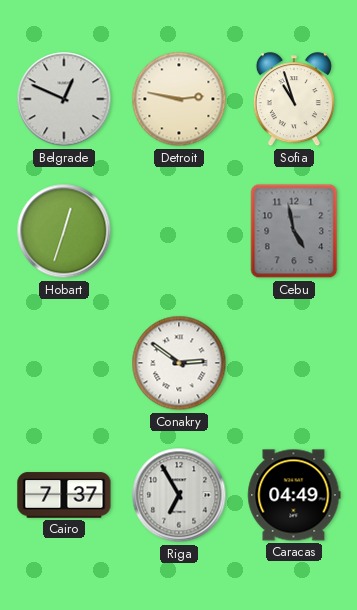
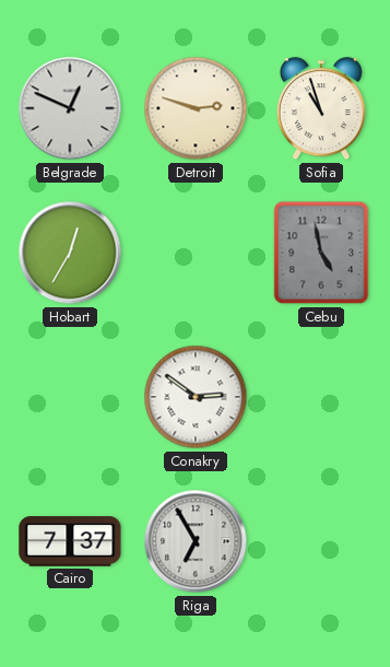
Detroit: 2:47 -> 2:48
Hobart: 12:33 -> 12:35
Caracas: 04:49 -> none
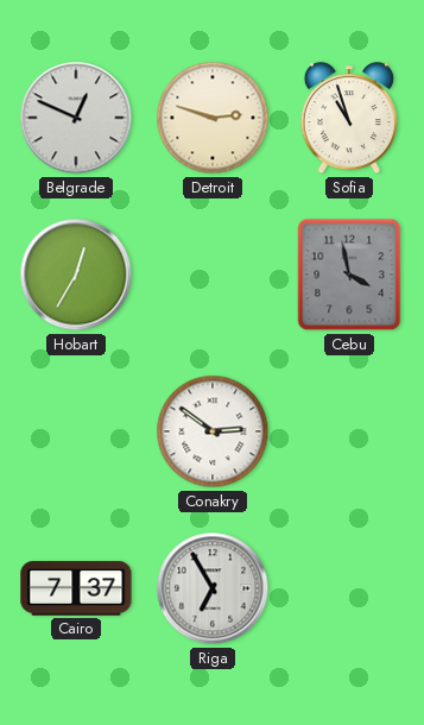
Cebu: 4:58 -> 3:58
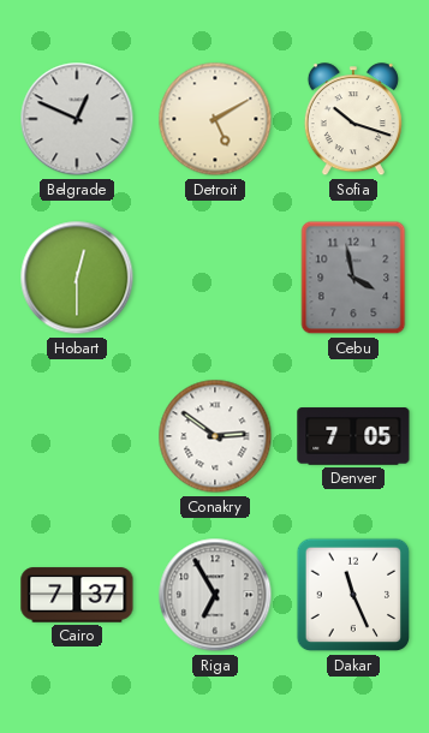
Detroit: 2:48 -> 5:10
Sofia: 10:57 -> 10:18
Hobart: 12:35 -> 12:30
Denver: none -> 7:05
Dakar: none -> 11:26
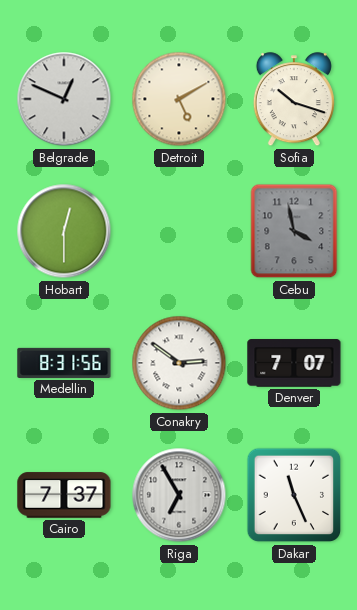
Medellin: none -> 8:31
Denver: 7:05 -> 7:07
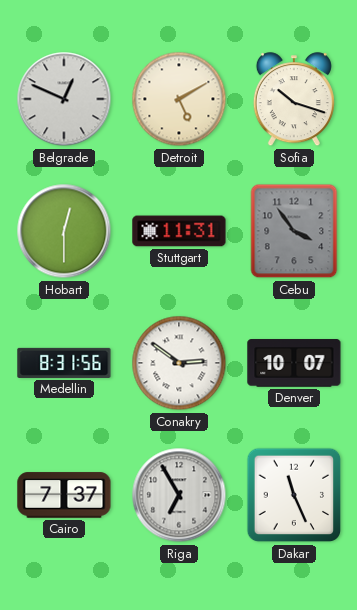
Stuttgart: none -> 11:31
Cebu: 3:58 -> 3:54
Denver: 7:07 -> 10:07
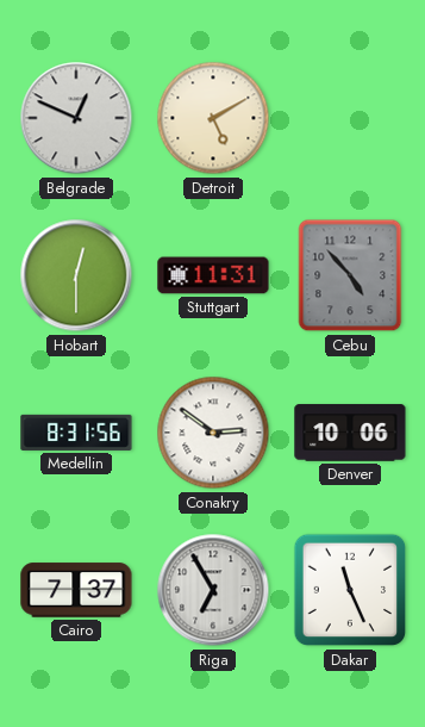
Sofia: 10:18 -> none
Cebu: 3:54 -> 4:53
Denver: 10:07 -> 10:06
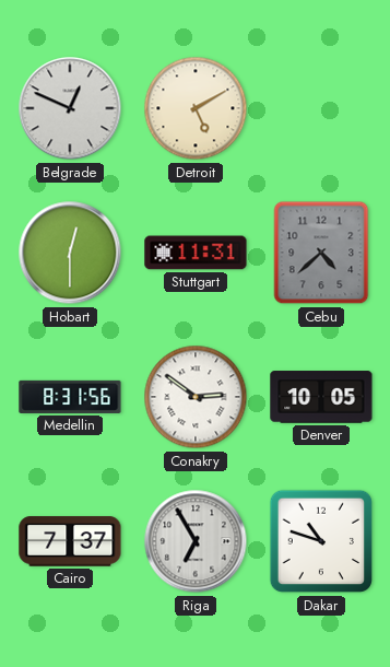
Cebu: 4:53 -> 4:38
Denver: 10:06 -> 10:05
Dakar: 11:26 -> 10:48
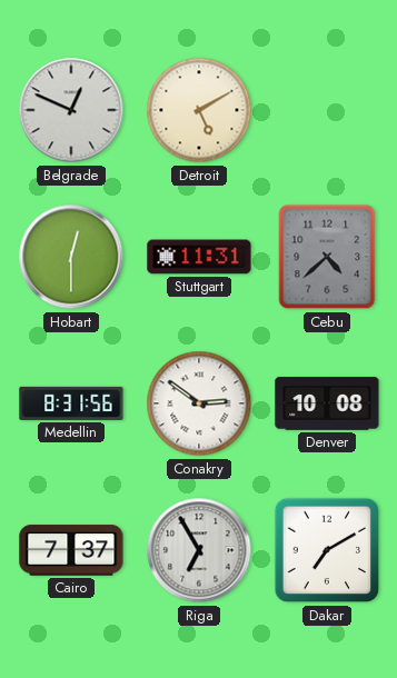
Denver: 10:05 -> 10:08
Dakar: 10:48 -> 7:10
